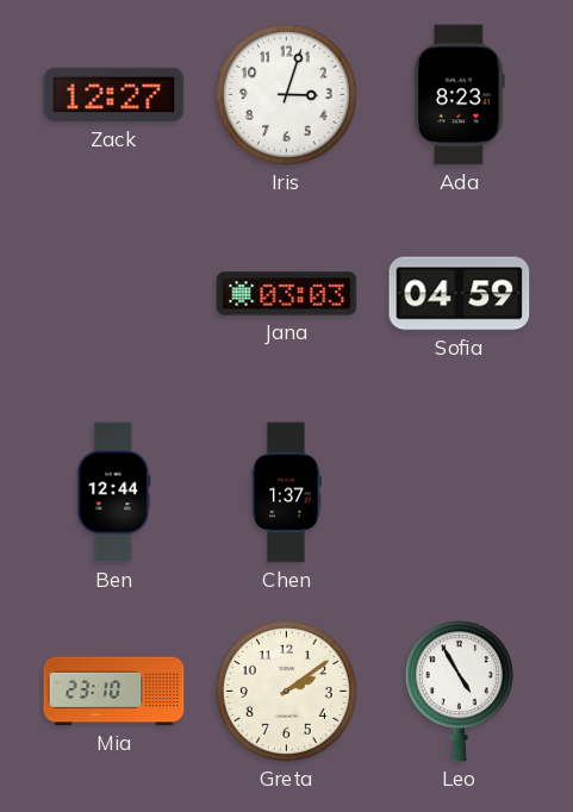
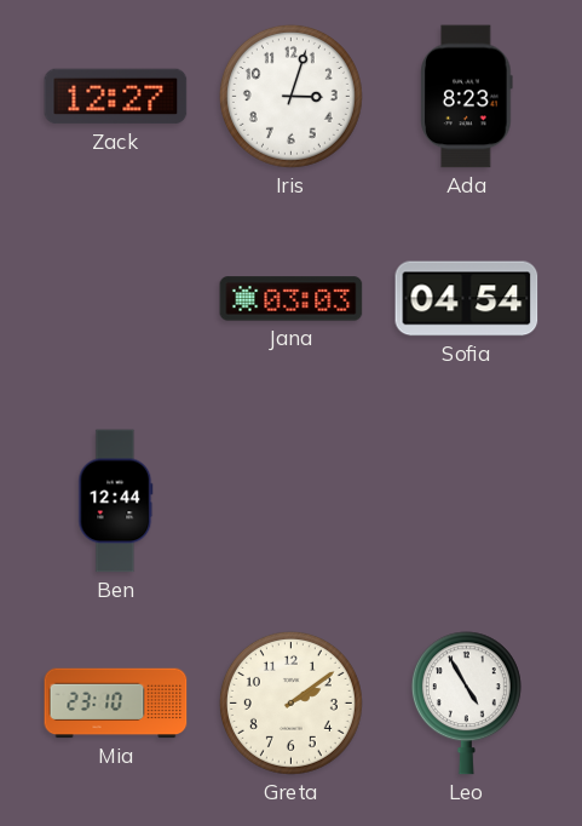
Sofia: 04:59 -> 04:54
Chen: 1:37 -> none
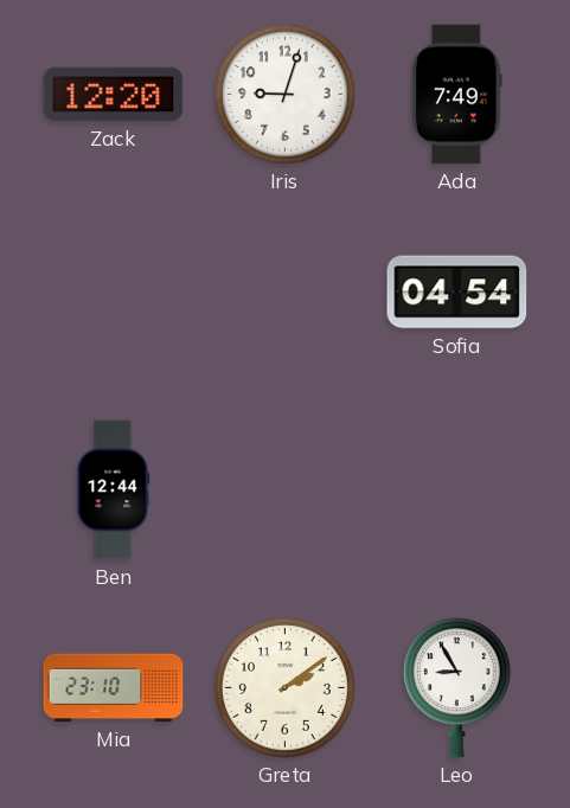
Zack: 12:27 -> 12:20
Iris: 3:03 -> 9:03
Ada: 8:23 -> 7:49
Jana: 03:03 -> none
Leo: 4:55 -> 8:55
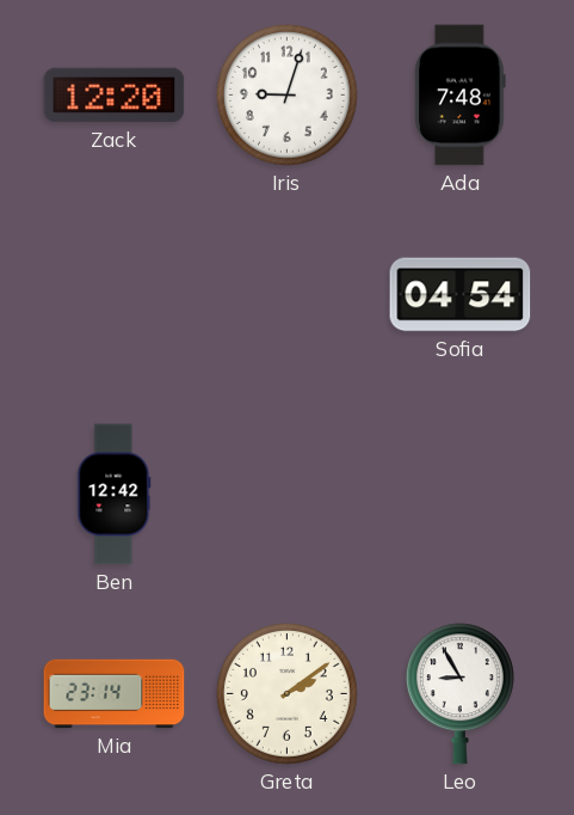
Ada: 7:49 -> 7:48
Ben: 12:44 -> 12:42
Mia: 23:10 -> 23:14
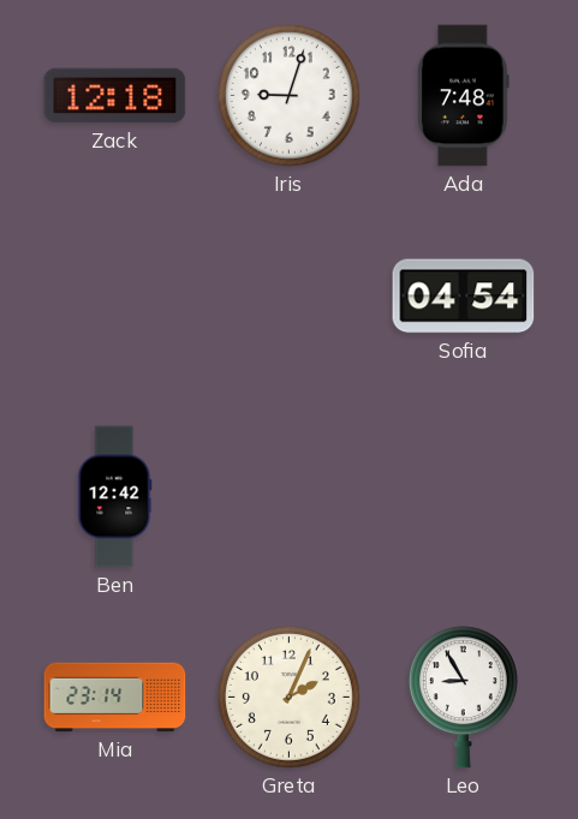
Zack: 12:20 -> 12:18
Greta: 2:09 -> 2:04
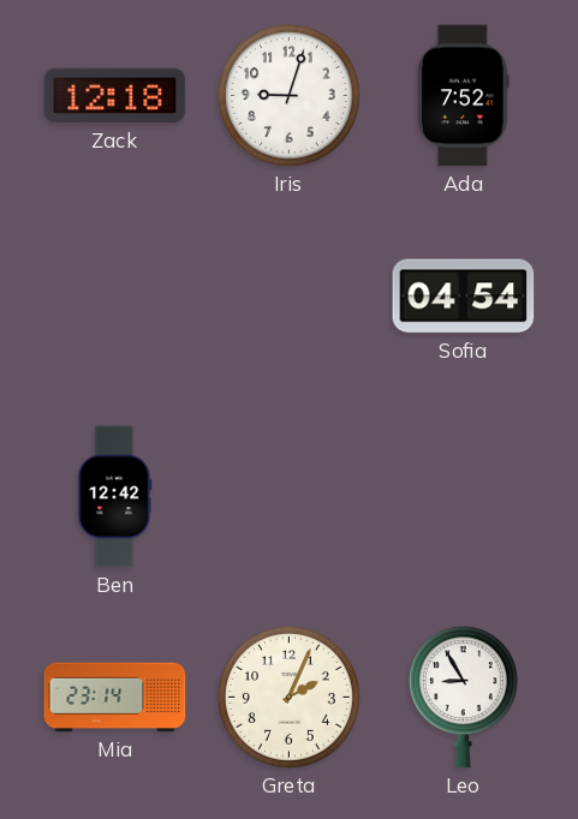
Ada: 7:48 -> 7:52
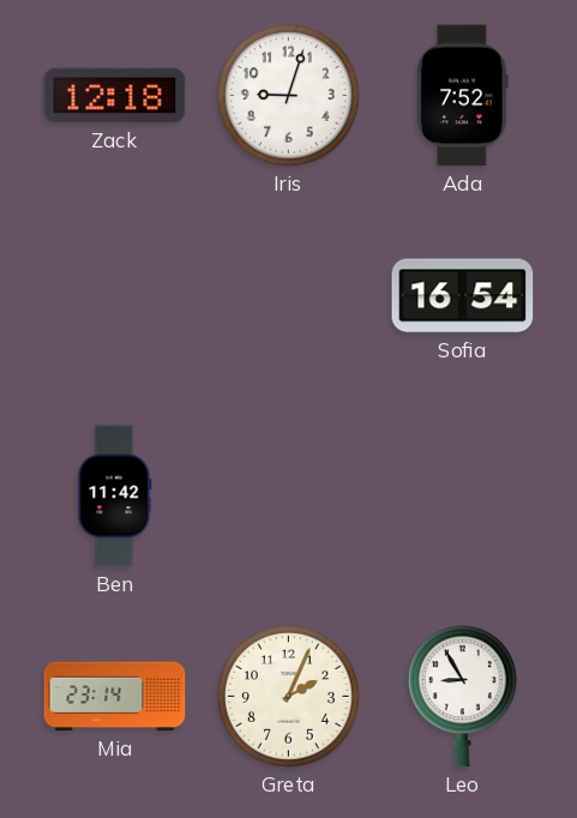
Sofia: 04:54 -> 16:54
Ben: 12:42 -> 11:42
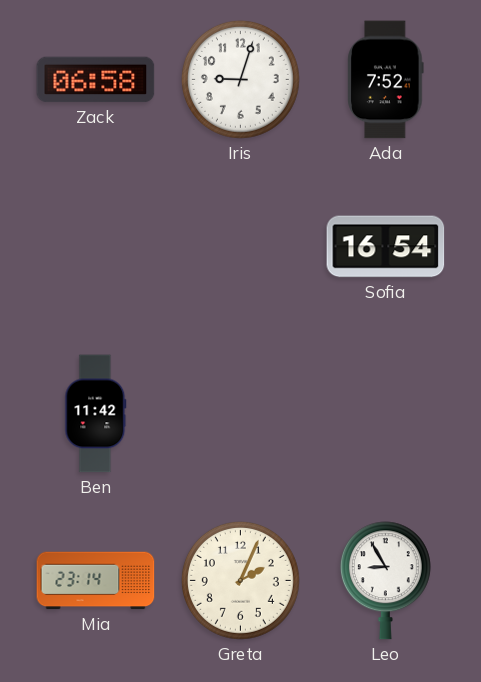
Zack: 12:18 -> 06:58
